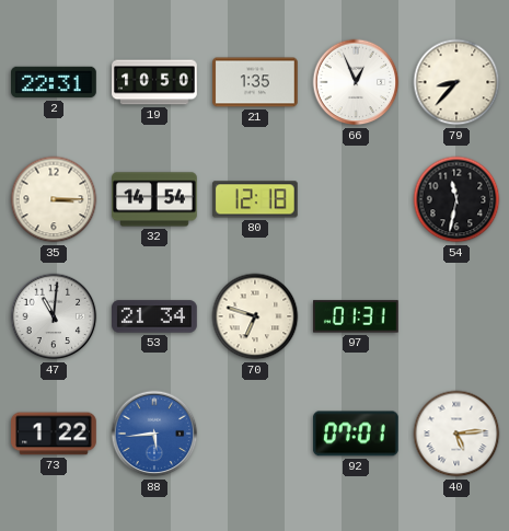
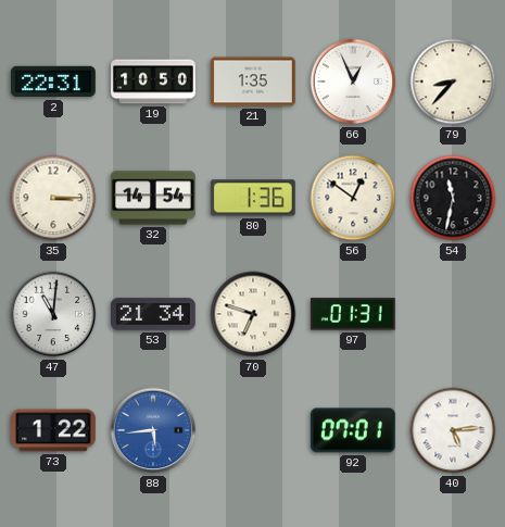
80: 12:18 -> 1:36
56: none -> 12:51
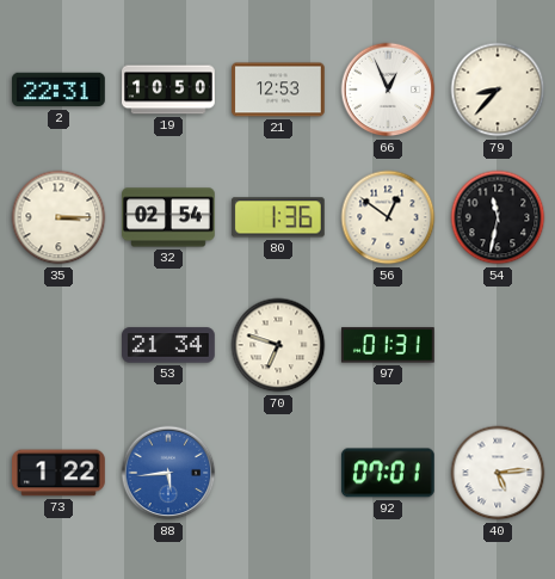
21: 1:35 -> 12:53
32: 14:54 -> 02:54
47: 11:01 -> none
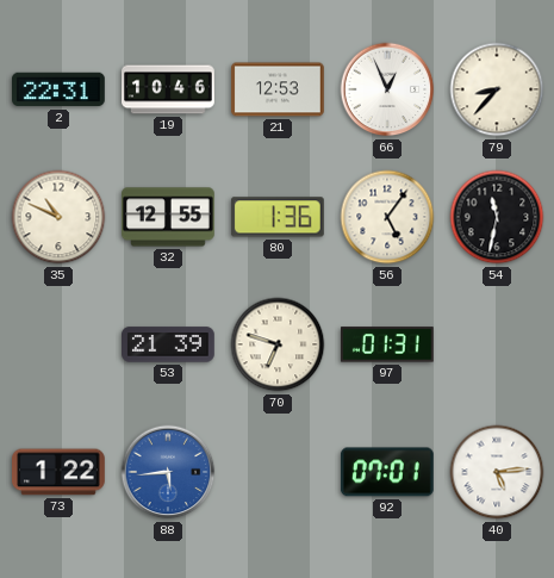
19: 10:50 -> 10:46
35: 3:15 -> 10:49
32: 02:54 -> 12:55
56: 12:51 -> 5:06
53: 21:34 -> 21:39
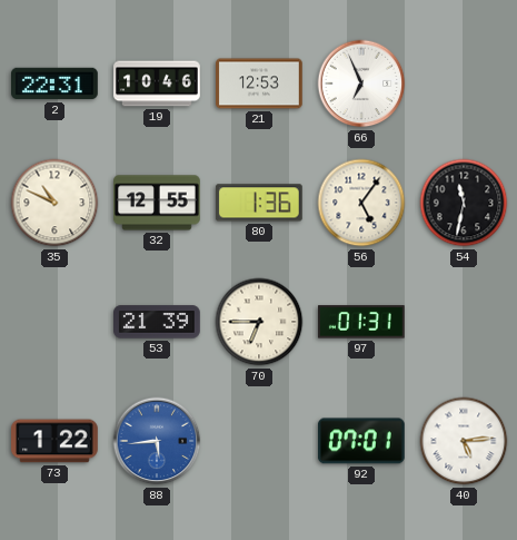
66: 12:56 -> 6:56
79: 8:37 -> none
70: 6:48 -> 6:45
